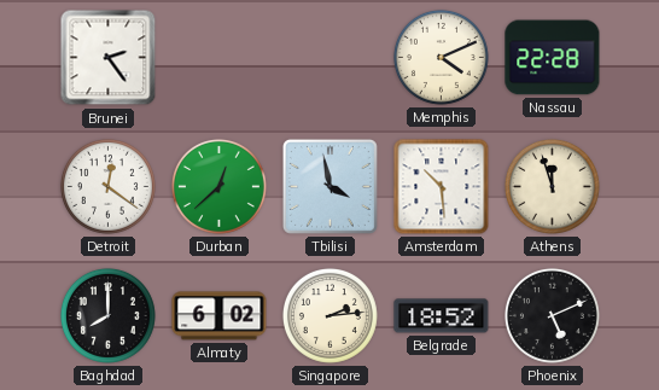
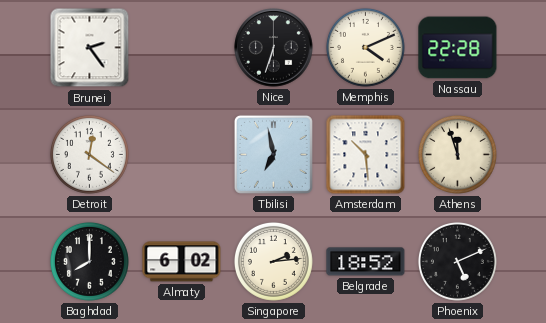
Nice: none -> 6:33
Durban: 12:38 -> none
Tbilisi: 3:58 -> 6:58
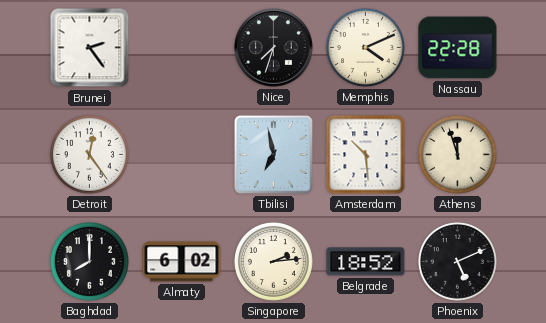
Nice: 6:33 -> 7:33
Detroit: 12:21 -> 12:24
